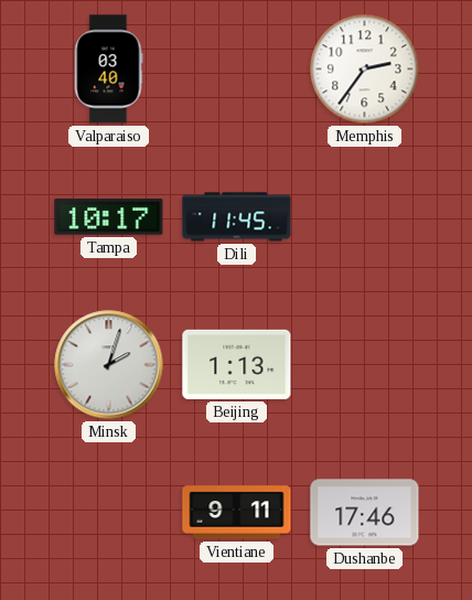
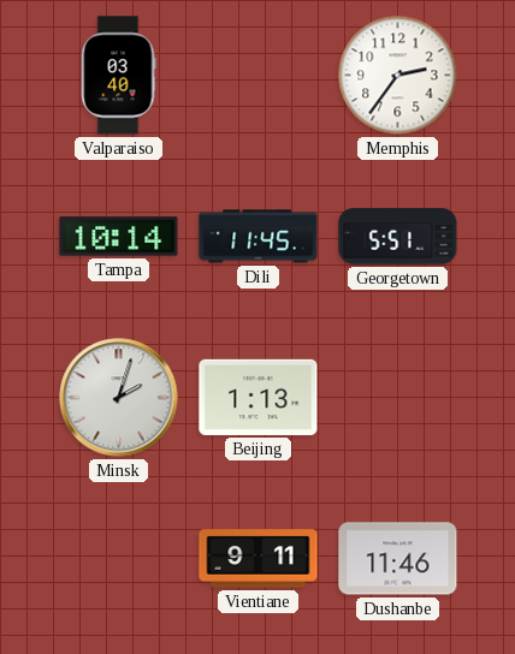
Tampa: 10:17 -> 10:14
Georgetown: none -> 5:51
Dushanbe: 17:46 -> 11:46
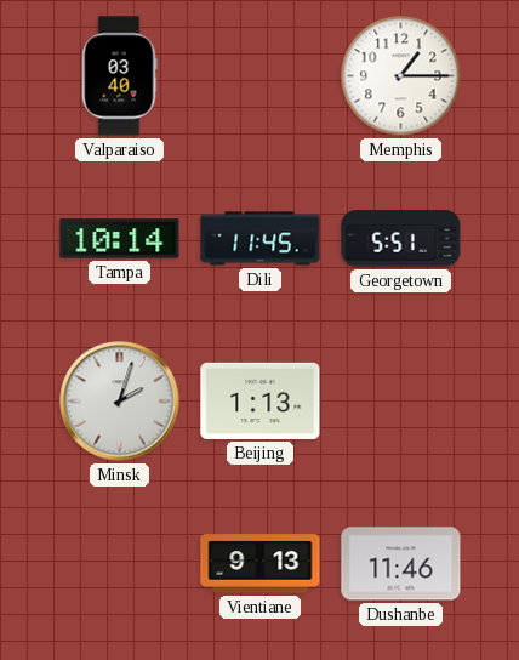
Memphis: 2:36 -> 1:15
Vientiane: 9:11 -> 9:13
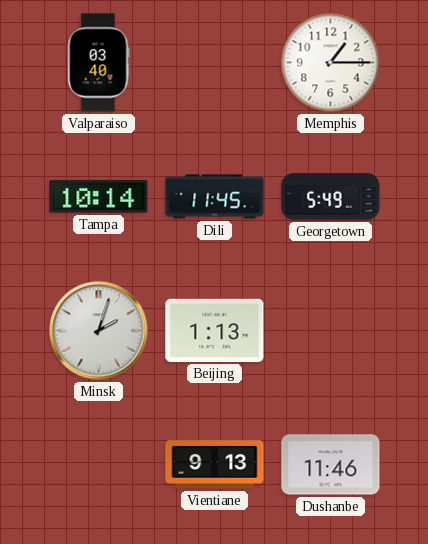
Georgetown: 5:51 -> 5:49
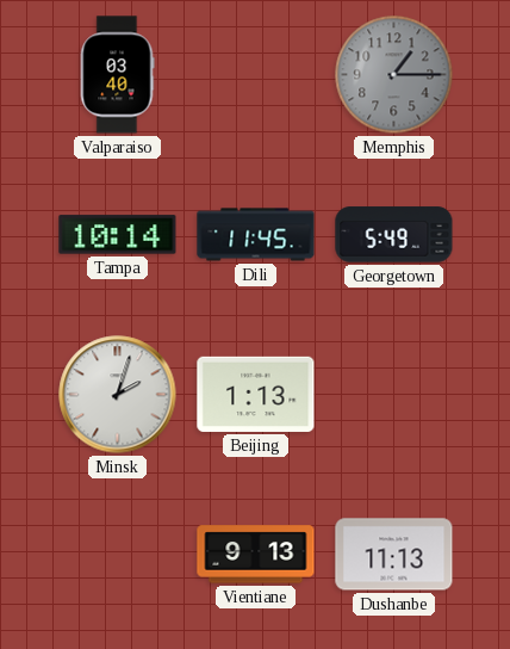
Memphis dial: white -> grey
Dushanbe: 11:46 -> 11:13
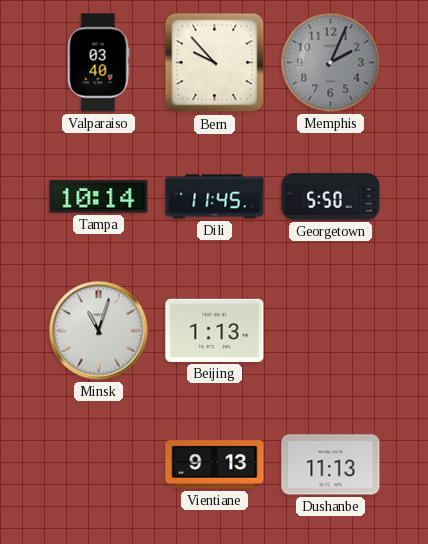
Bern: none -> 9:53
Memphis: 1:15 -> 2:04
Georgetown: 5:49 -> 5:50
Minsk: 2:03 -> 11:03
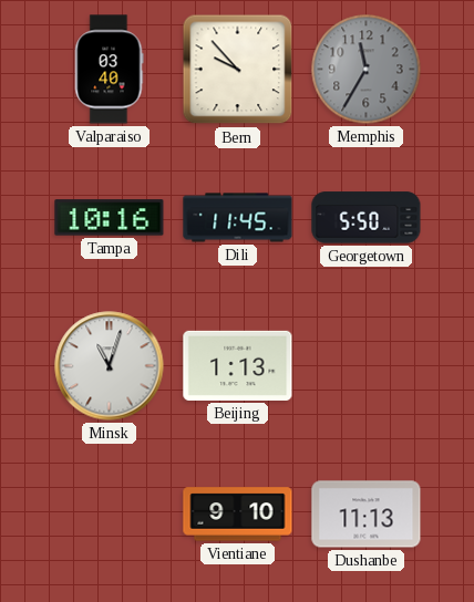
Memphis: 2:04 -> 11:35
Tampa: 10:14 -> 10:16
Vientiane: 9:13 -> 9:10
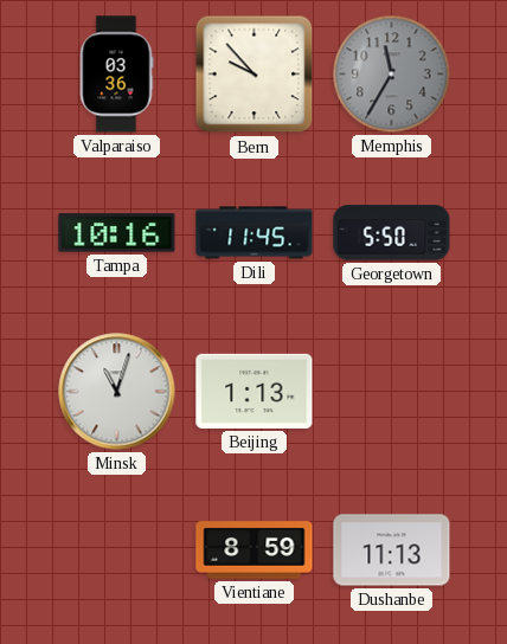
Valparaiso: 03:40 -> 03:36
Vientiane: 9:10 -> 8:59
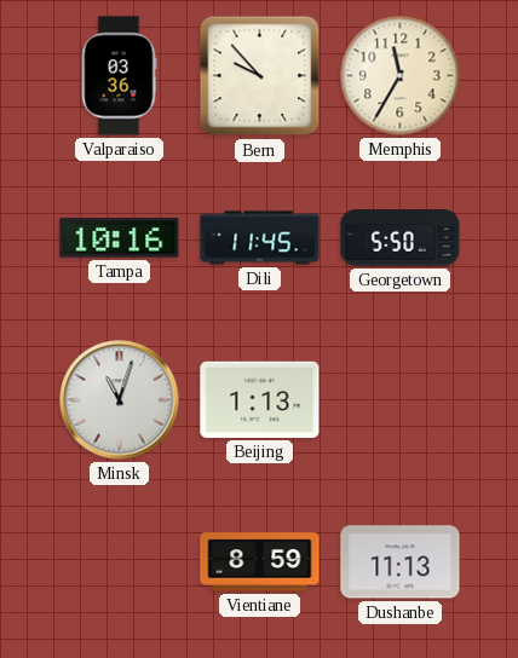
Memphis dial: grey -> cream
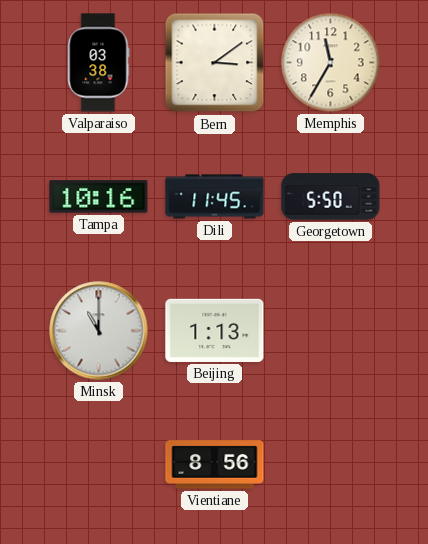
Valparaiso: 03:36 -> 03:38
Bern: 9:53 -> 3:09
Minsk: 11:03 -> 11:00
Vientiane: 8:59 -> 8:56
Dushanbe: 11:13 -> none
